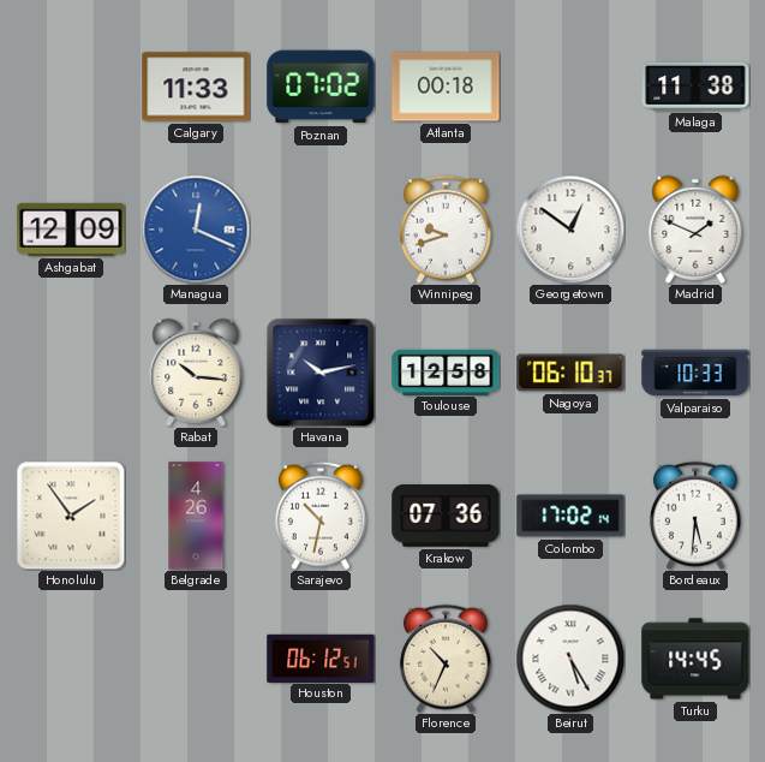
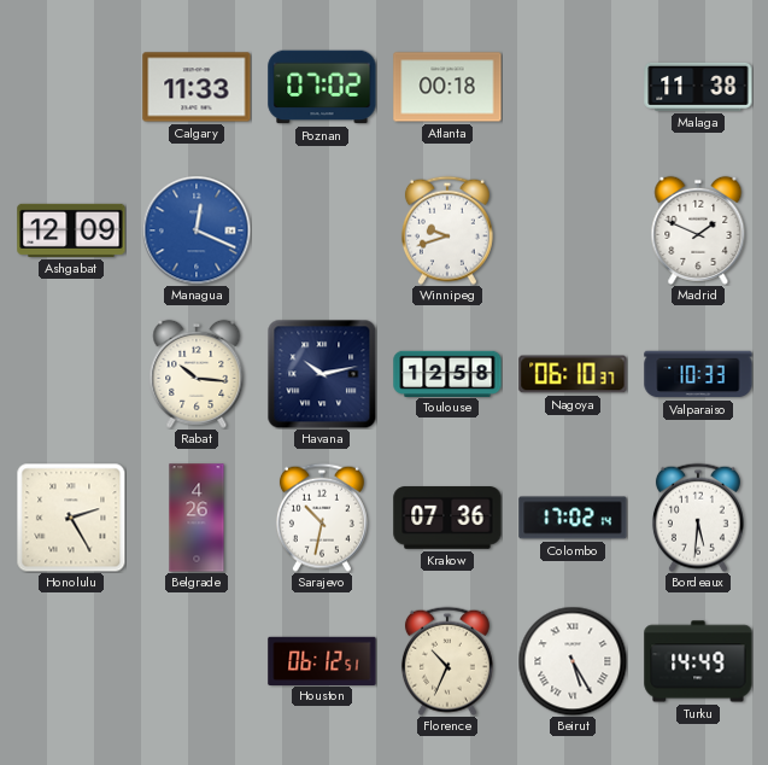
Georgetown: 12:51 -> none
Honolulu: 1:54 -> 2:25
Turku: 14:45 -> 14:49
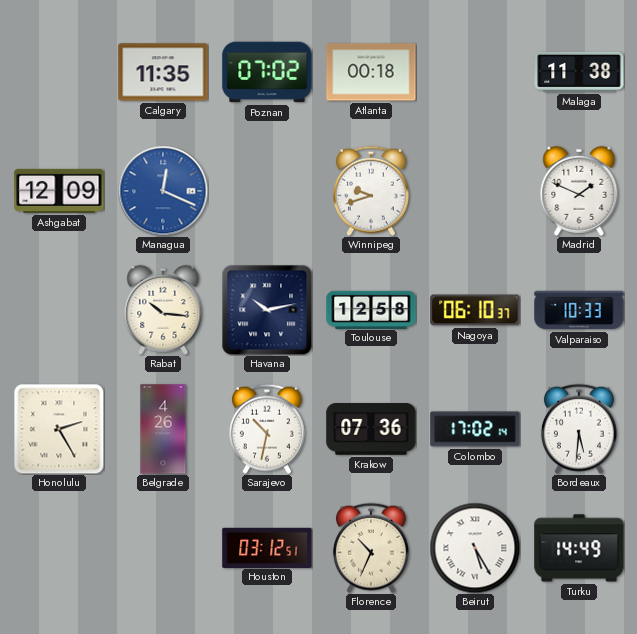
Calgary: 11:33 -> 11:35
Houston: 06:12 -> 03:12
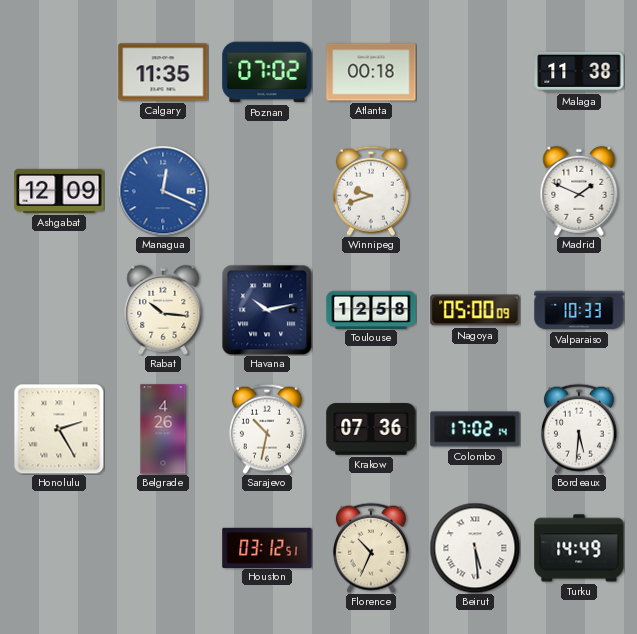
Nagoya: 06:10 -> 05:00
Beirut: 5:25 -> 5:29
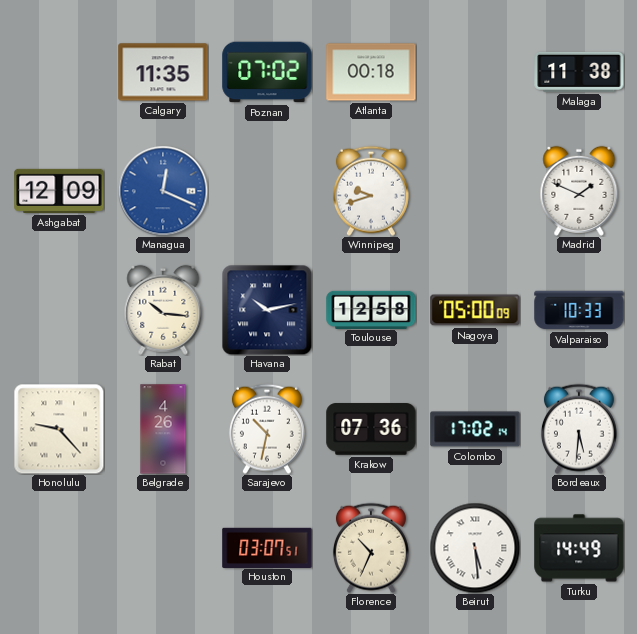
Honolulu: 2:25 -> 9:23
Houston: 03:12 -> 03:07
